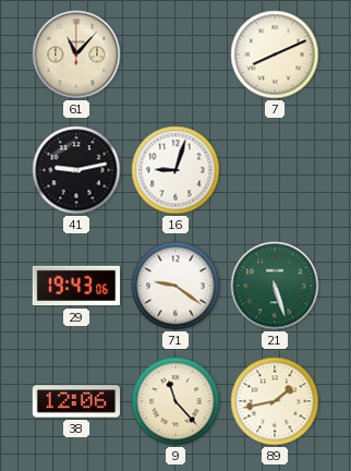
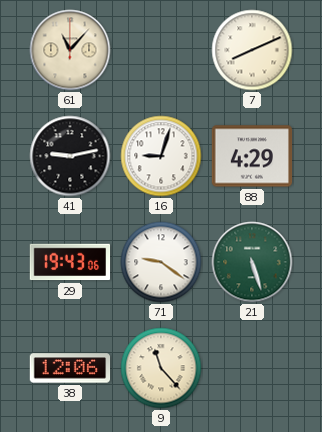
88: none -> 4:29
89: 1:43 -> none
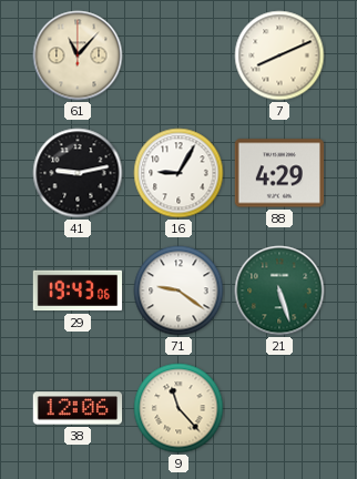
16: 9:03 -> 9:05
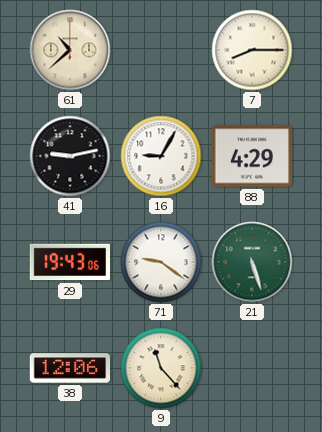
61: 11:07 -> 10:38
7: 8:11 -> 8:15
